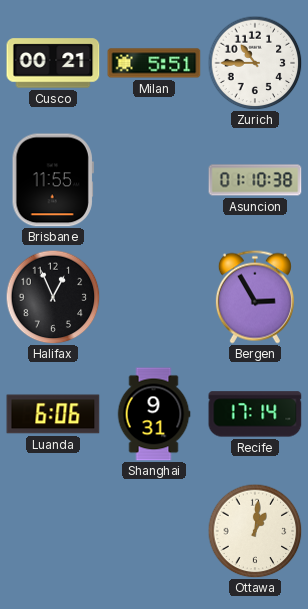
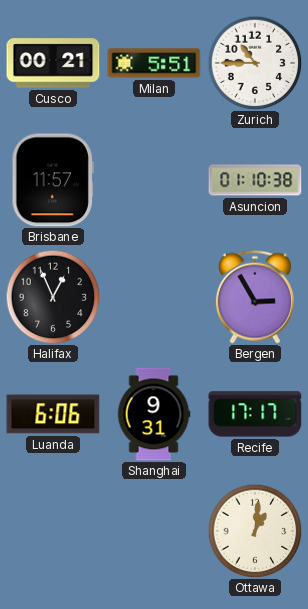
Brisbane: 11:55 -> 11:57
Recife: 17:14 -> 17:17
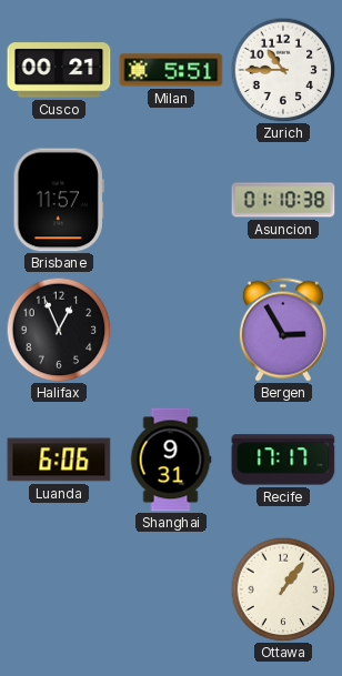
Ottawa: 1:01 -> 1:06
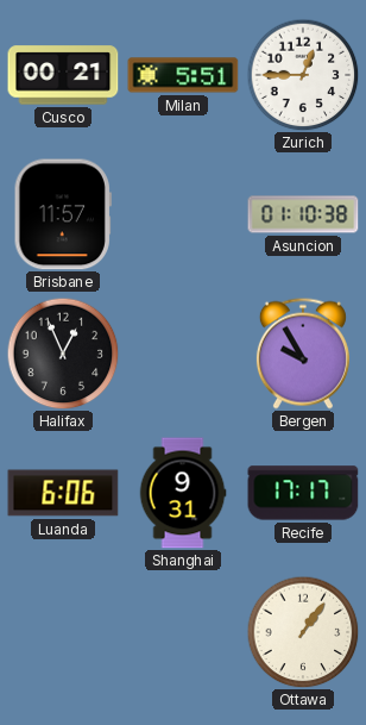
Zurich: 10:45 -> 12:45
Bergen: 2:55 -> 9:55
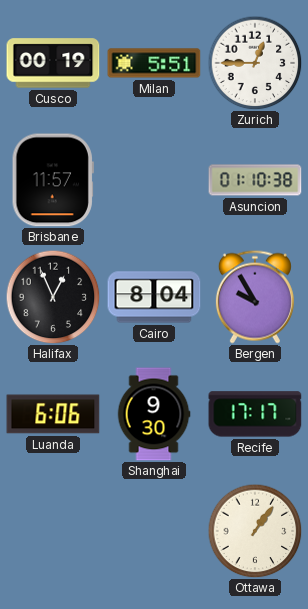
Cusco: 00:21 -> 00:19
Cairo: none -> 8:04
Shanghai: 9:31 -> 9:30
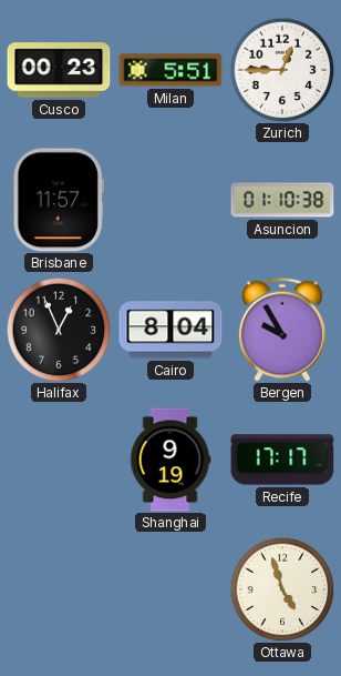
Cusco: 00:19 -> 00:23
Luanda: 6:06 -> none
Shanghai: 9:30 -> 9:19
Ottawa: 1:06 -> 4:57
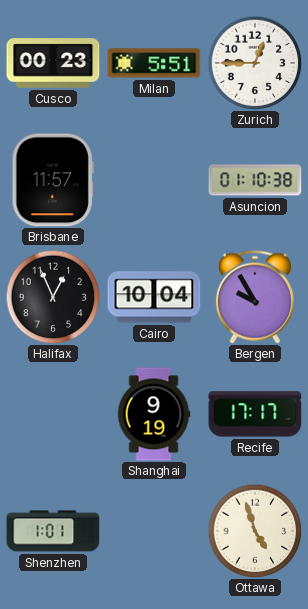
Cairo: 8:04 -> 10:04
Shenzhen: none -> 1:01
